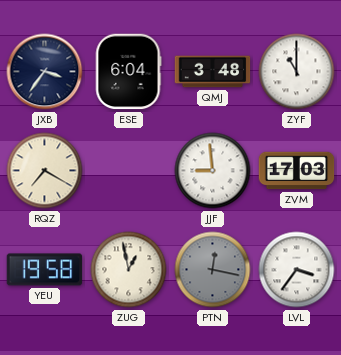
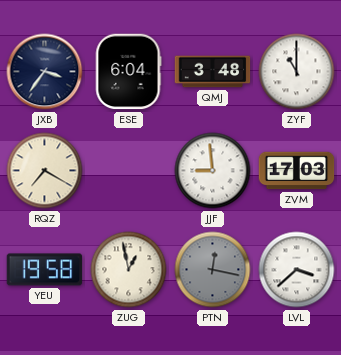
LVL: 3:36 -> 3:38
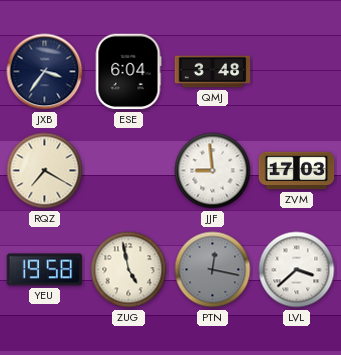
ZYF: 11:00 -> none
ZUG: 12:58 -> 4:58
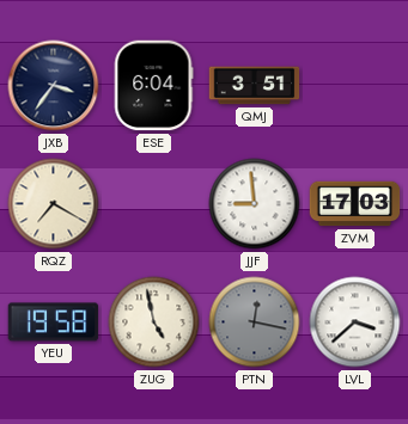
QMJ: 3:48 -> 3:51
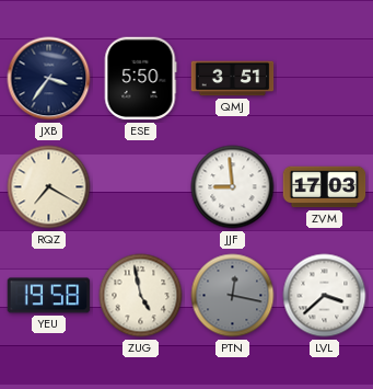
ESE: 6:04 -> 5:50
